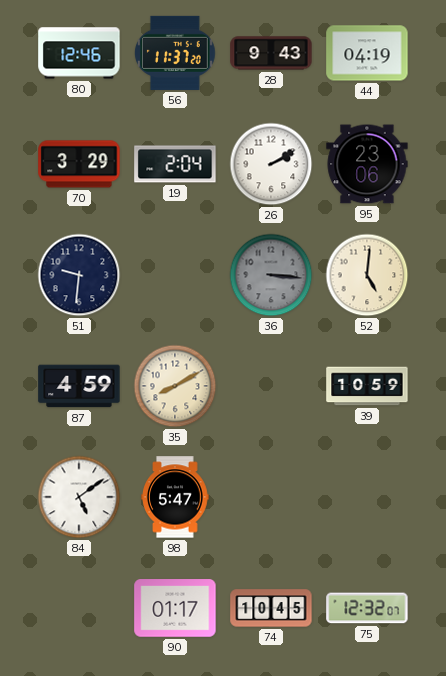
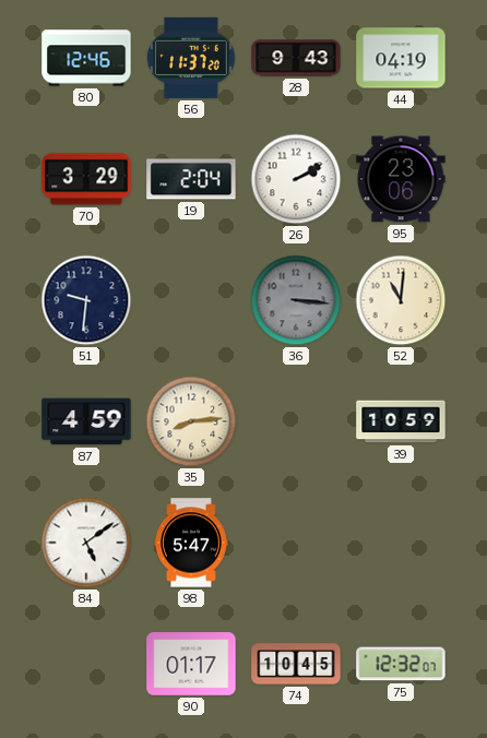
52: 5:01 -> 11:01
35: 8:10 -> 8:14
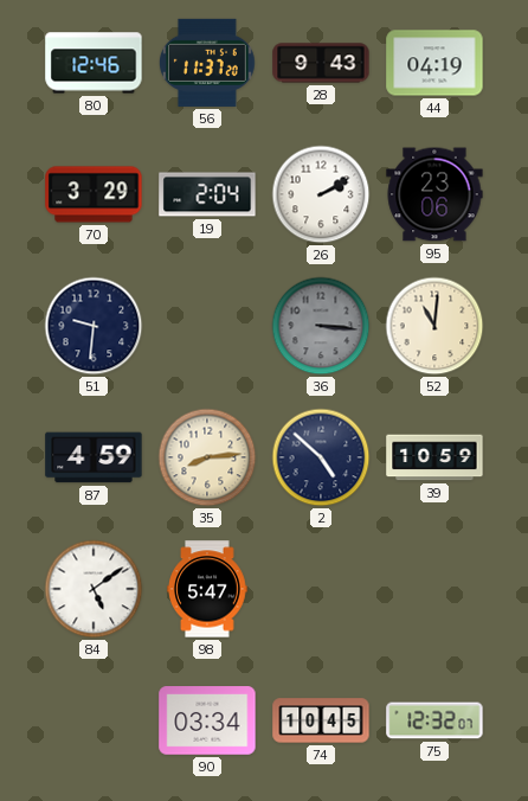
2: none -> 4:52
90: 01:17 -> 03:34
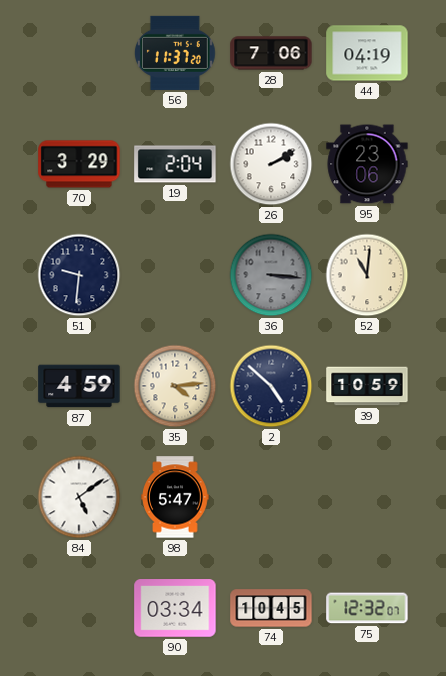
80: 12:46 -> none
28: 9:43 -> 7:06
35: 8:14 -> 4:14
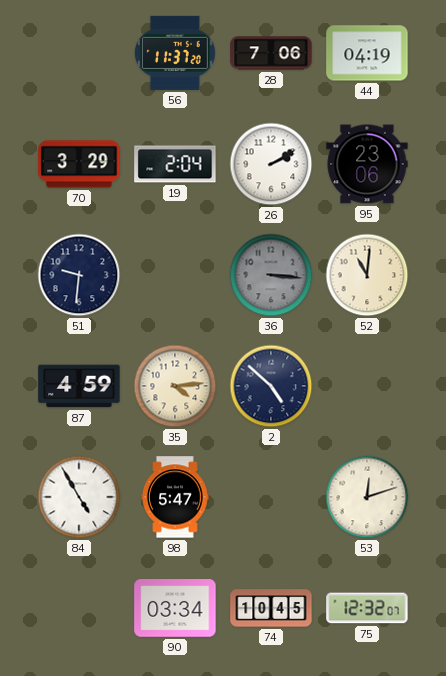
39: 10:59 -> none
84: 5:09 -> 4:55
53: none -> 12:12
